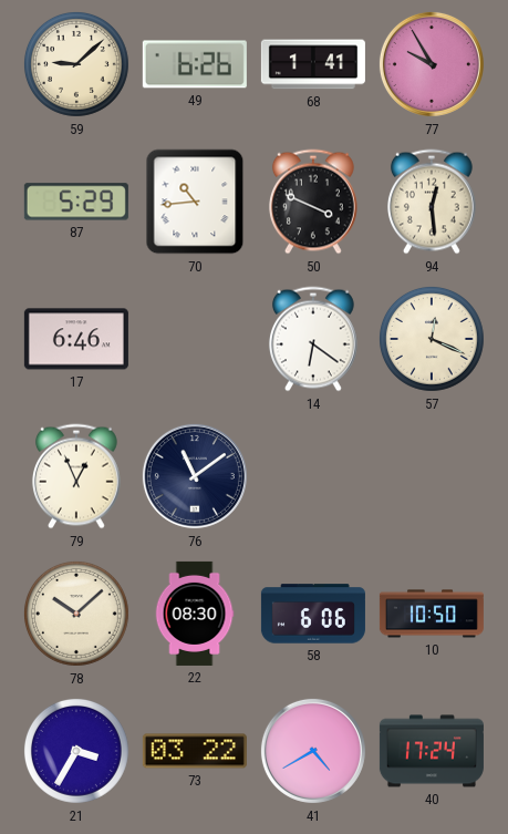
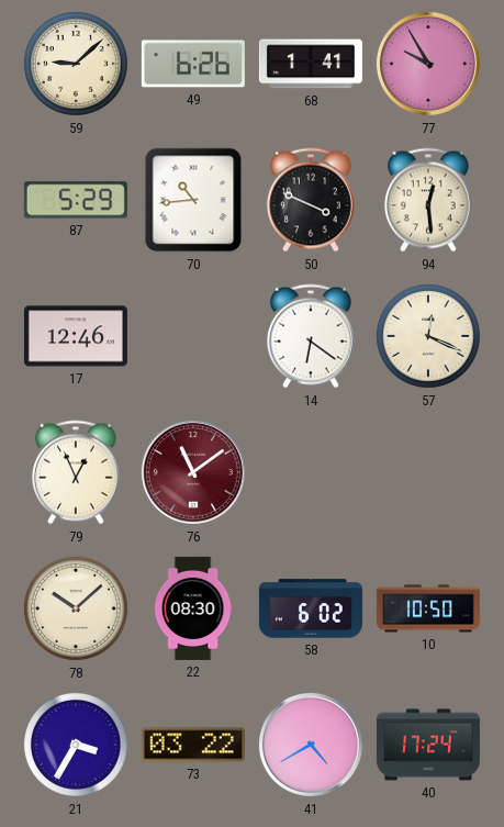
17: 6:46 -> 12:46
76 dial: navy -> burgundy
58: 6:06 -> 6:02
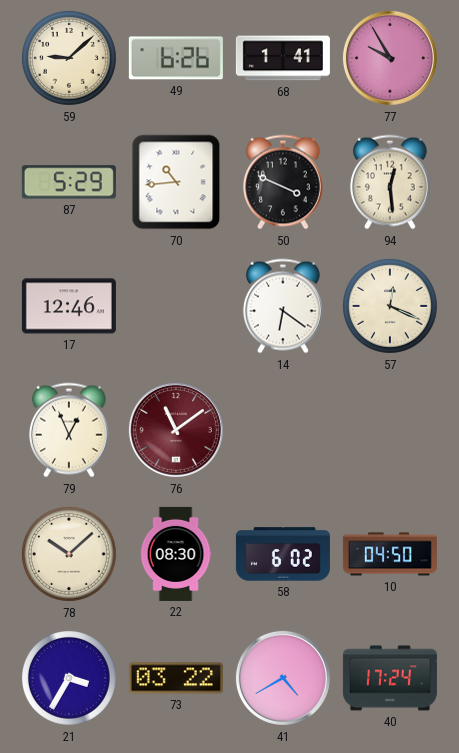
10: 10:50 -> 04:50
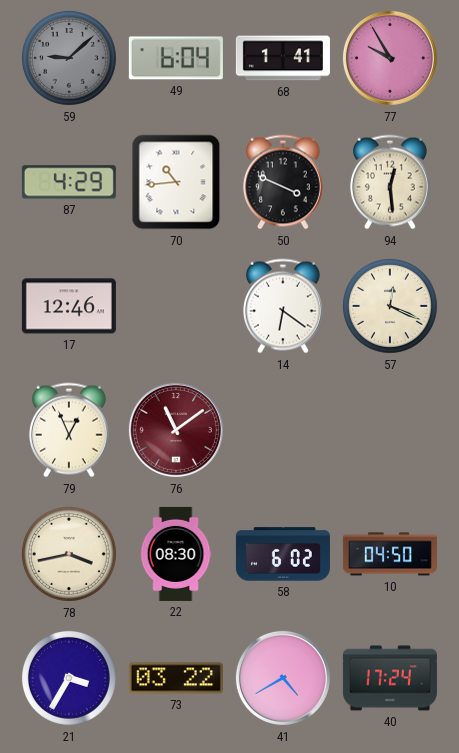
59 dial: cream -> grey
49: 6:26 -> 6:04
87: 5:29 -> 4:29
78: 10:08 -> 3:43
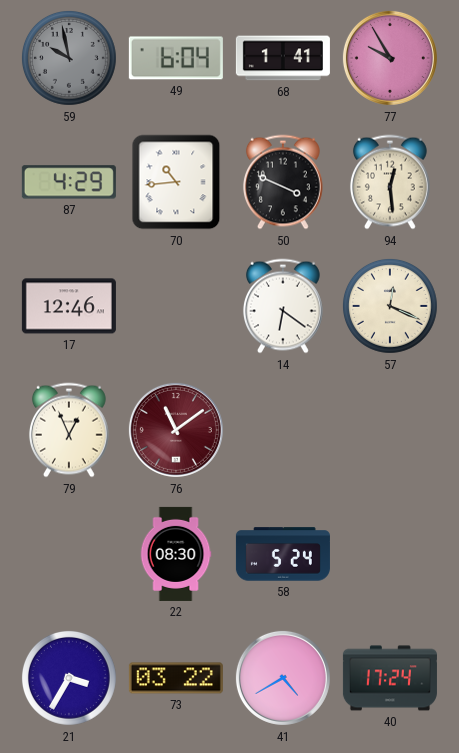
59: 9:08 -> 9:58
78: 3:43 -> none
58: 6:02 -> 5:24
10: 04:50 -> none
